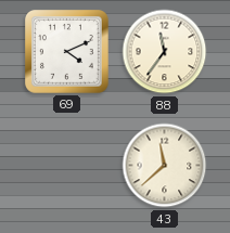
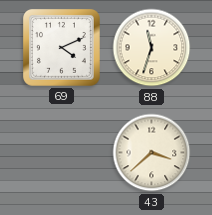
88: 11:36 -> 11:33
43: 11:38 -> 3:38
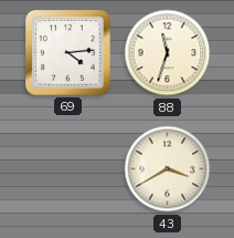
69: 4:11 -> 4:14
43: 3:38 -> 3:40
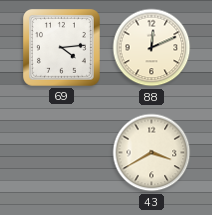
88: 11:33 -> 12:11
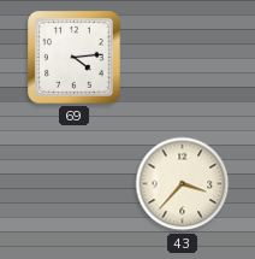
88: 12:11 -> none
43: 3:40 -> 3:37
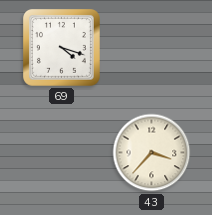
69: 4:14 -> 4:18
